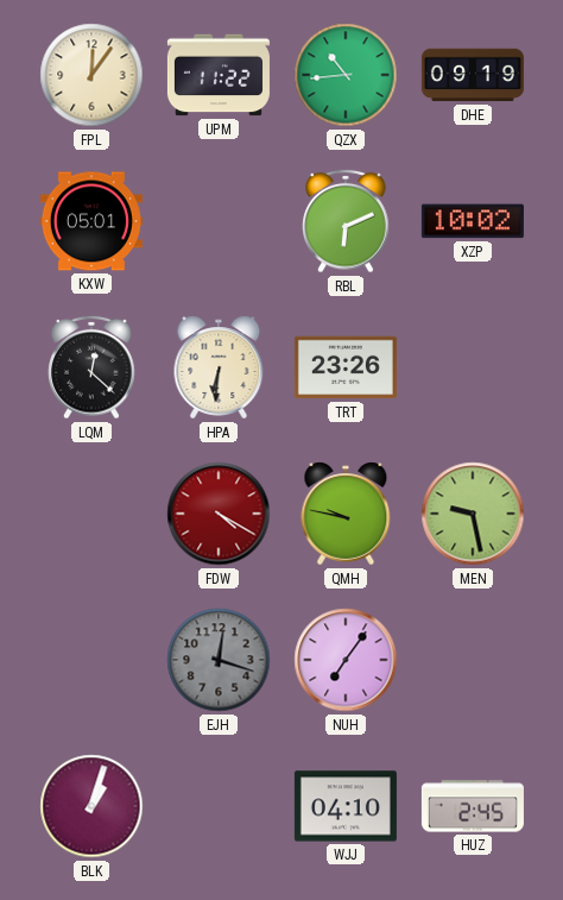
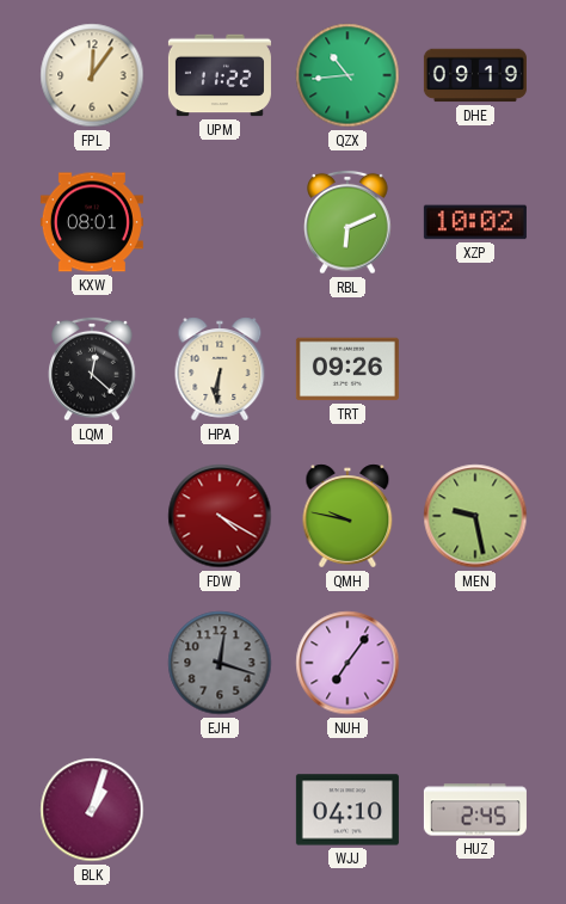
KXW: 05:01 -> 08:01
TRT: 23:26 -> 09:26
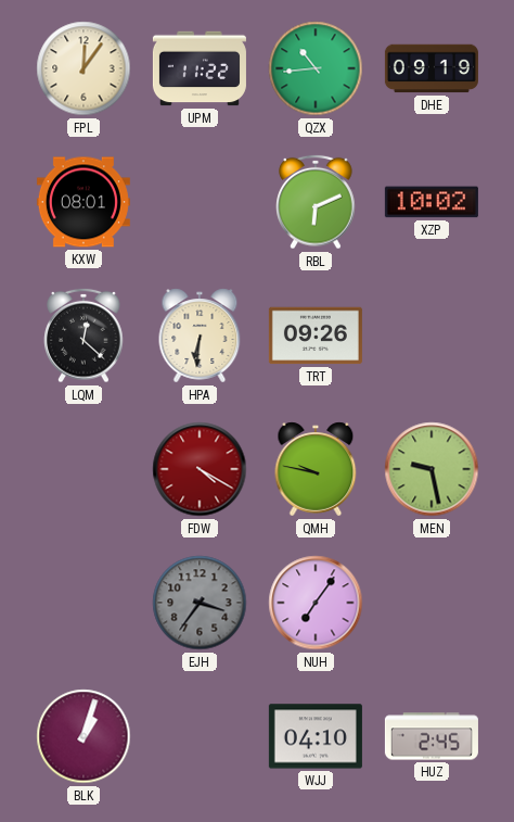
EJH: 12:18 -> 3:36
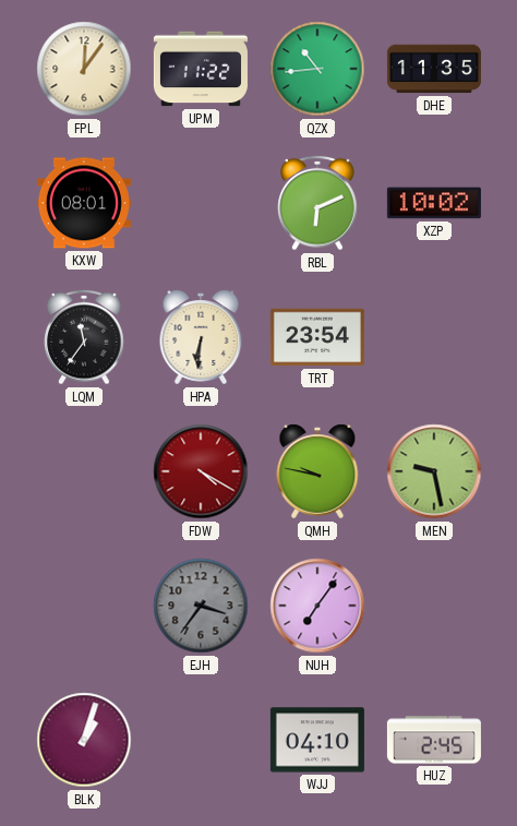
DHE: 09:19 -> 11:35
LQM: 12:22 -> 11:36
TRT: 09:26 -> 23:54
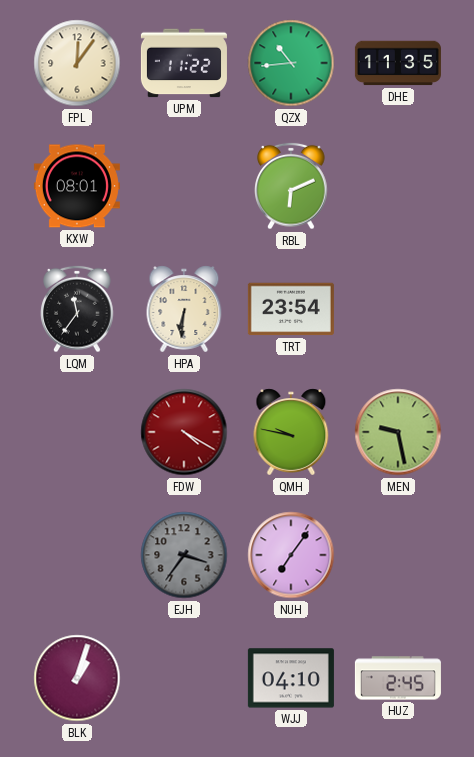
XZP: 10:02 -> none
